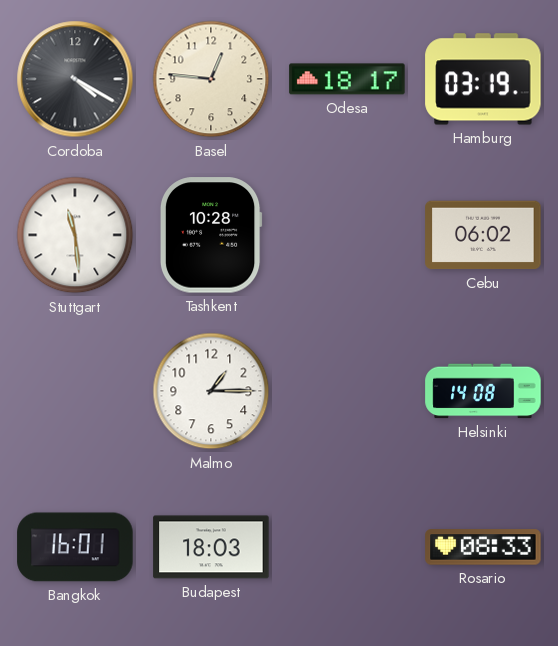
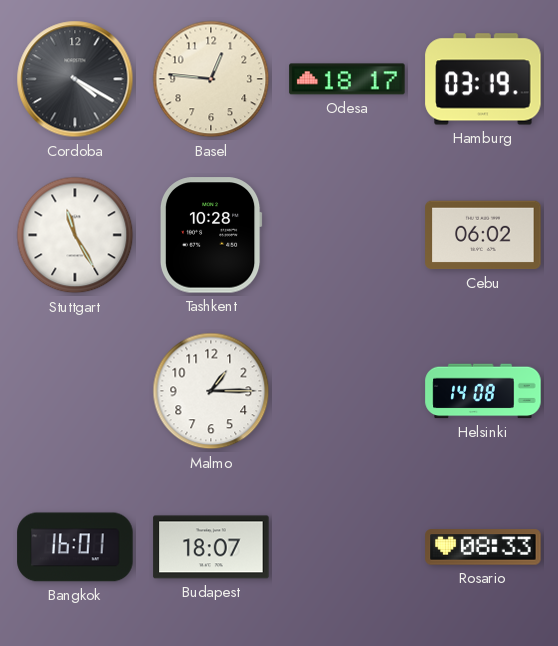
Stuttgart: 11:29 -> 11:25
Budapest: 18:03 -> 18:07
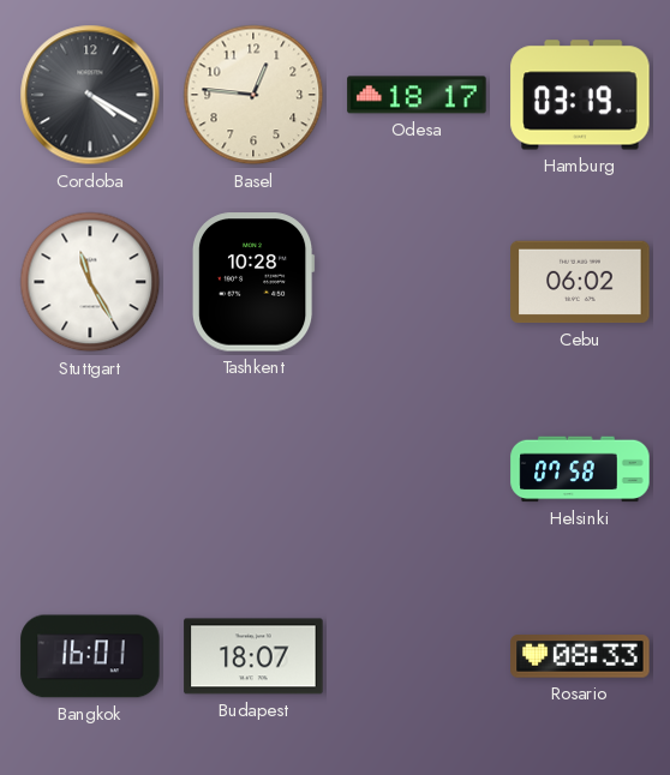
Malmo: 1:15 -> none
Helsinki: 14:08 -> 07:58
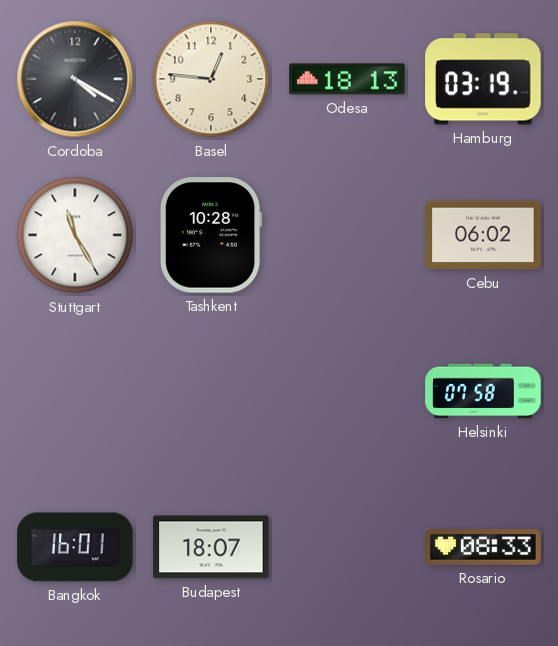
Odesa: 18:17 -> 18:13
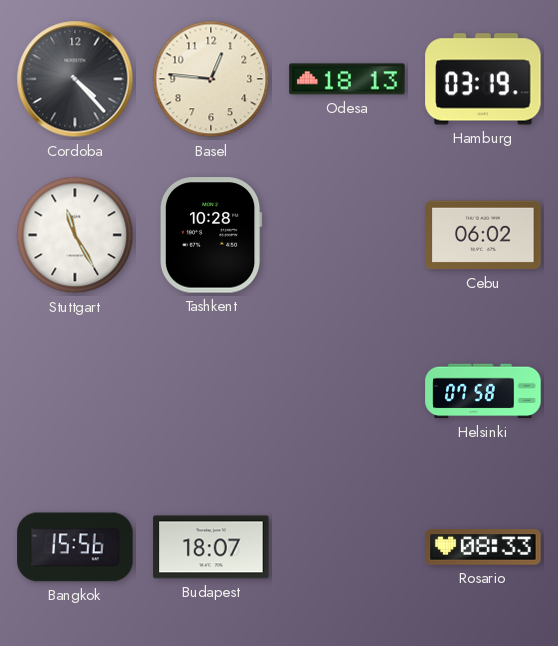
Cordoba: 4:20 -> 4:23
Bangkok: 16:01 -> 15:56
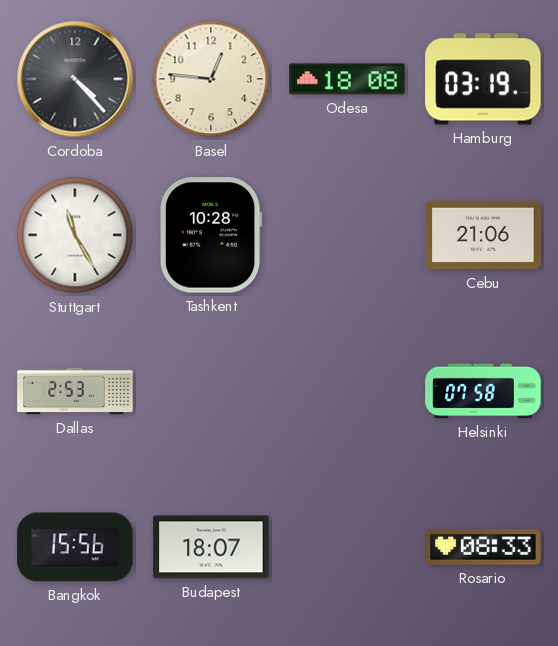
Odesa: 18:13 -> 18:08
Cebu: 06:02 -> 21:06
Dallas: none -> 2:53
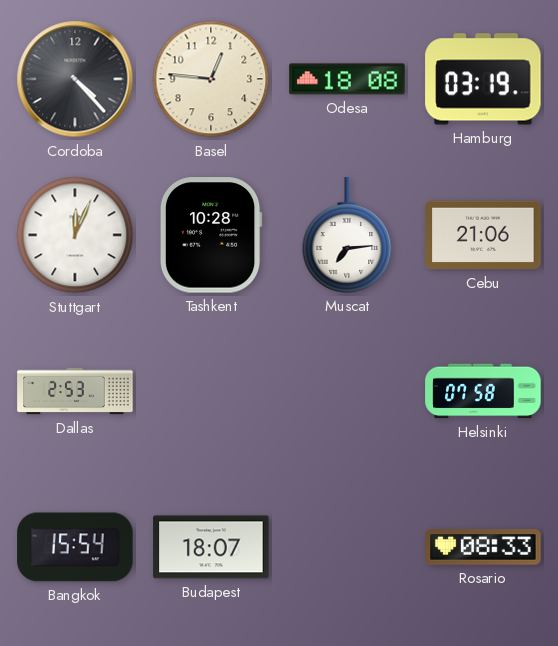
Stuttgart: 11:25 -> 12:04
Muscat: none -> 7:14
Bangkok: 15:56 -> 15:54
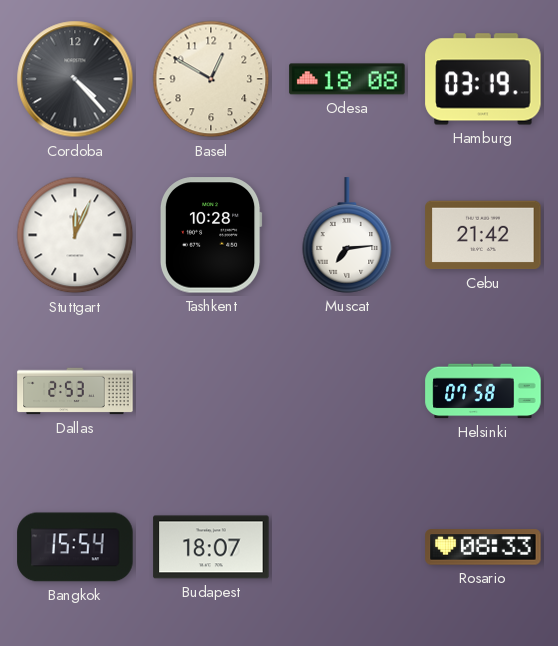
Basel: 12:46 -> 12:50
Cebu: 21:06 -> 21:42
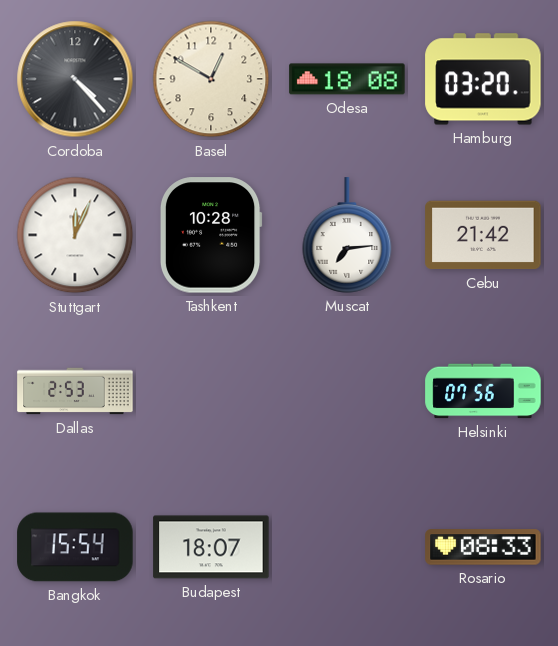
Hamburg: 03:19 -> 03:20
Helsinki: 07:58 -> 07:56
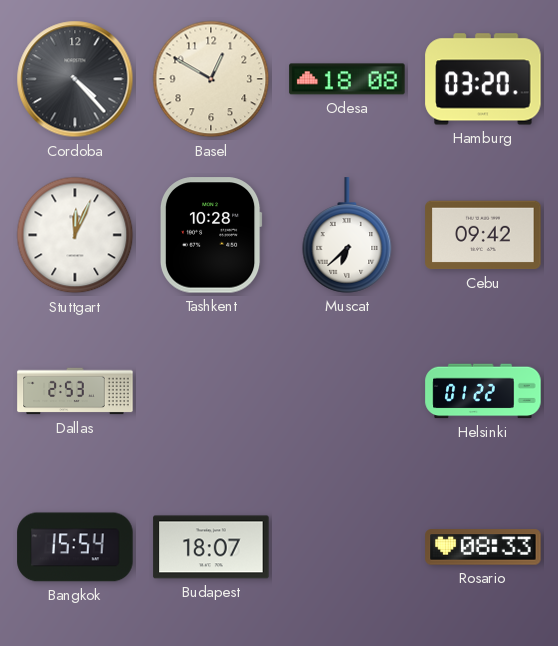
Muscat: 7:14 -> 6:38
Cebu: 21:42 -> 09:42
Helsinki: 07:56 -> 01:22
